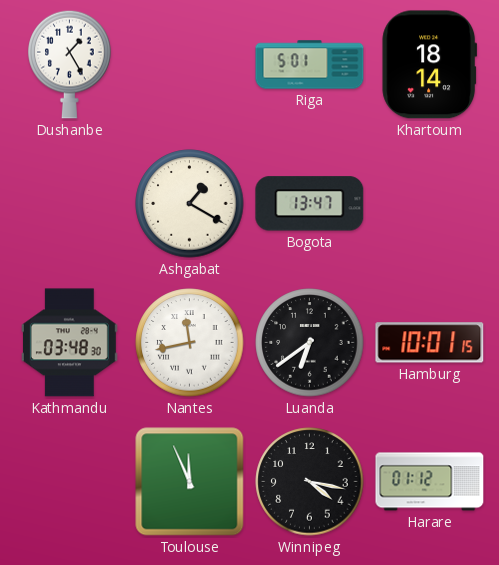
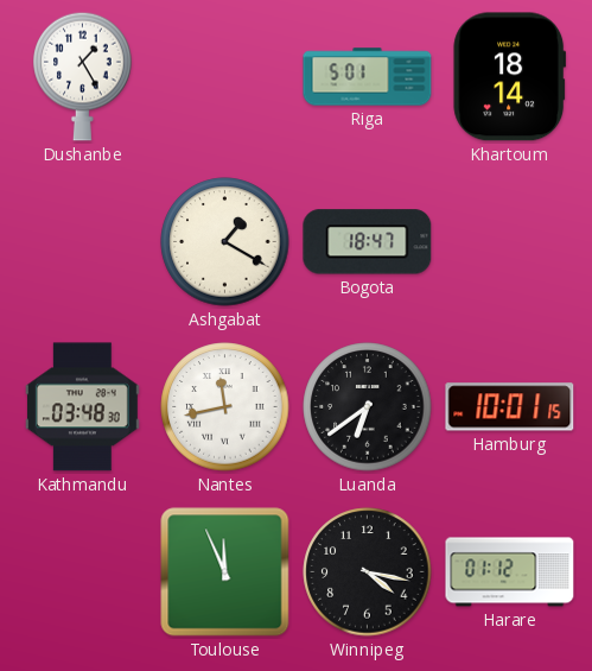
Bogota: 13:47 -> 18:47
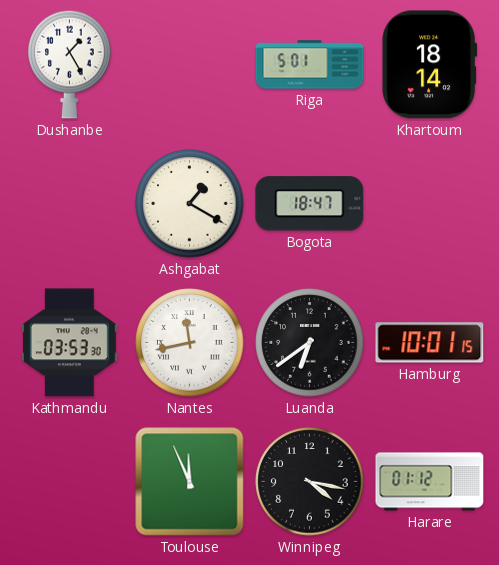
Kathmandu: 03:48 -> 03:53
